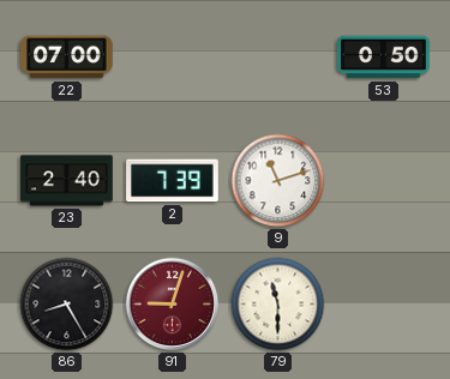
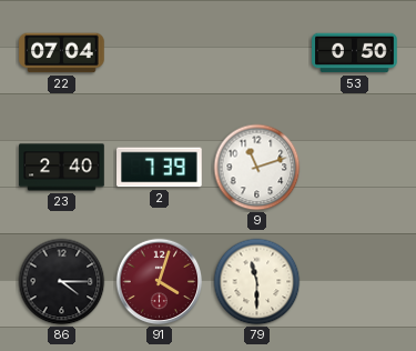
22: 07:00 -> 07:04
86: 8:25 -> 4:15
91: 9:03 -> 4:03
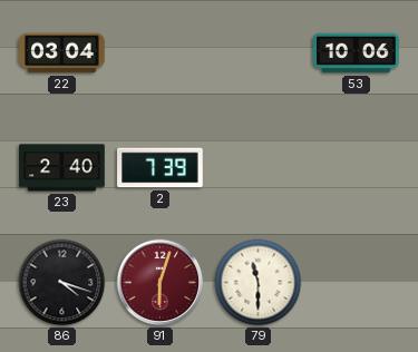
22: 07:04 -> 03:04
53: 0:50 -> 10:06
9: 11:12 -> none
86: 4:15 -> 4:18
91: 4:03 -> 6:03
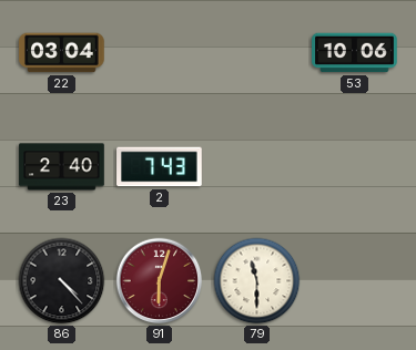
2: 7:39 -> 7:43
86: 4:18 -> 4:23
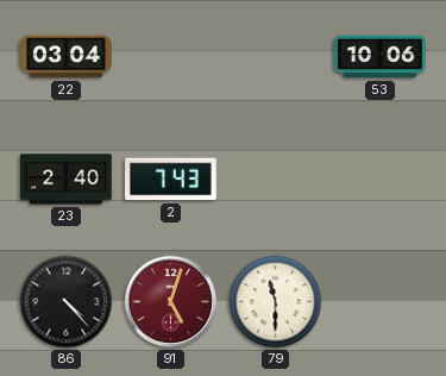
91: 6:03 -> 5:03
